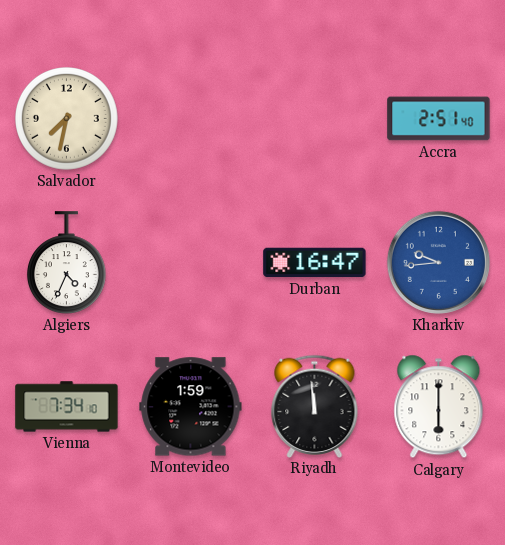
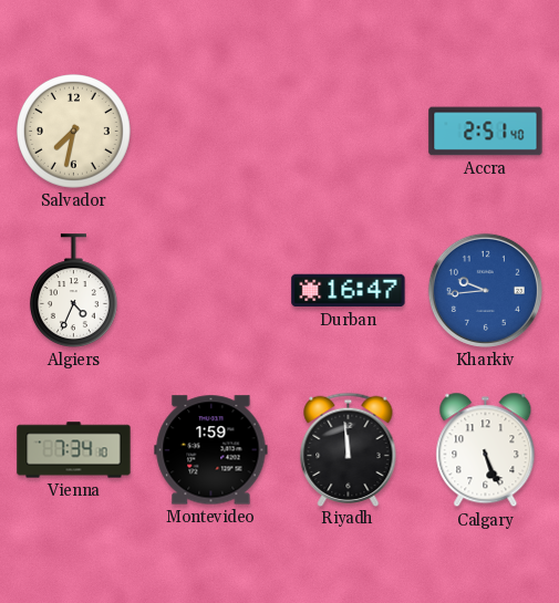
Calgary: 6:00 -> 5:26
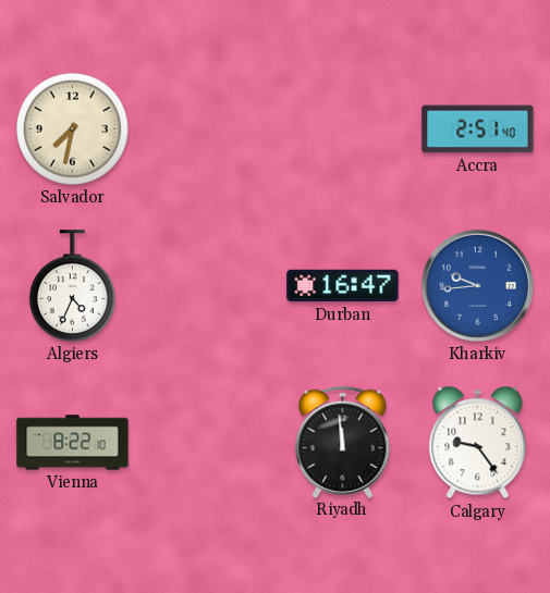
Vienna: 7:34 -> 8:22
Montevideo: 1:59 -> none
Calgary: 5:26 -> 9:24
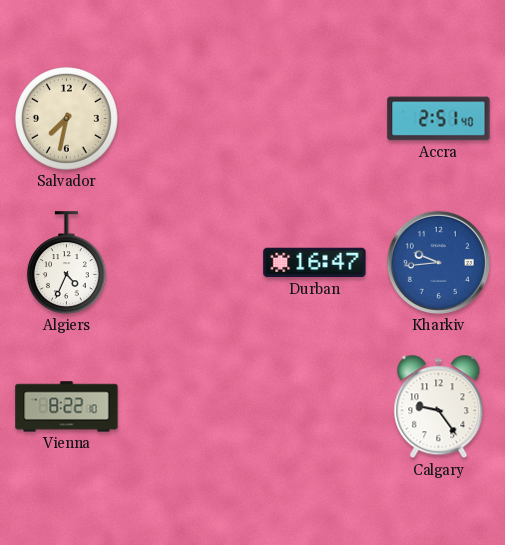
Riyadh: 11:59 -> none
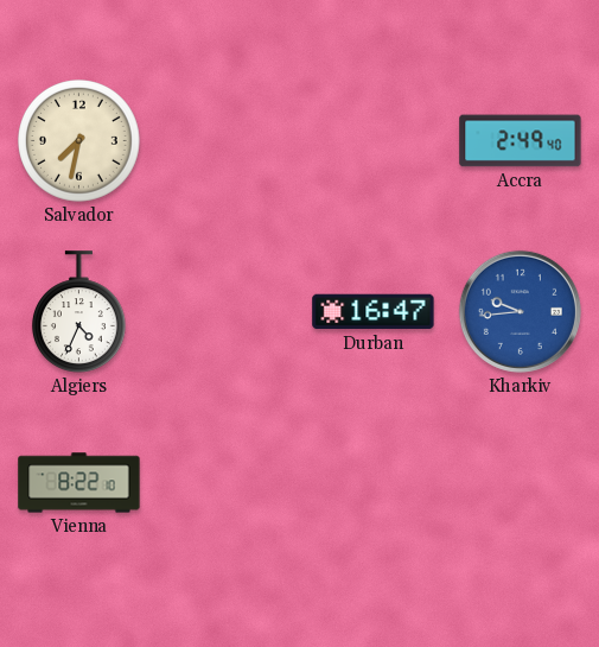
Accra: 2:51 -> 2:49
Calgary: 9:24 -> none
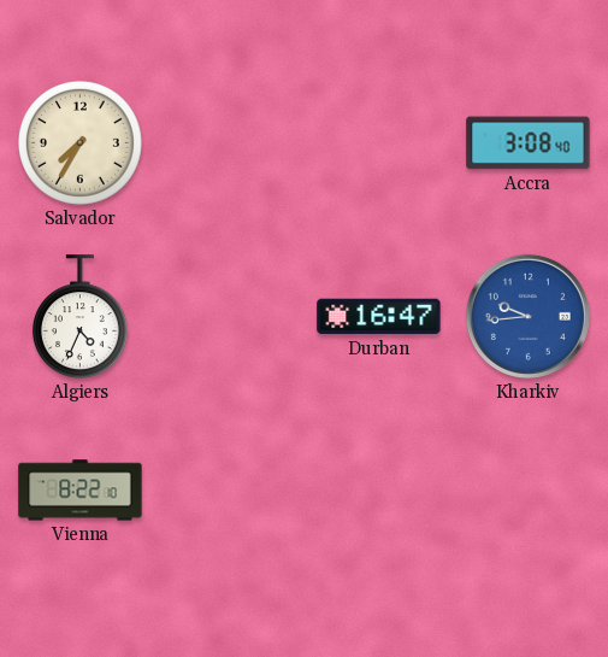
Salvador: 7:32 -> 7:35
Accra: 2:49 -> 3:08
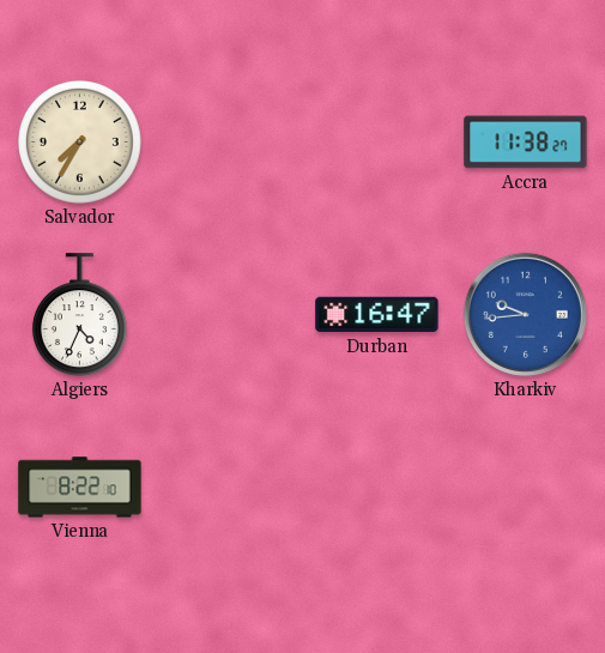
Accra: 3:08 -> 11:38
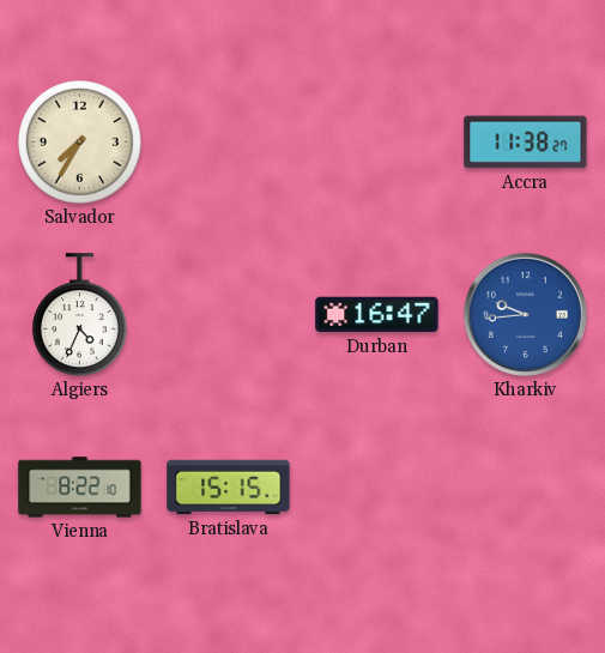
Bratislava: none -> 15:15
